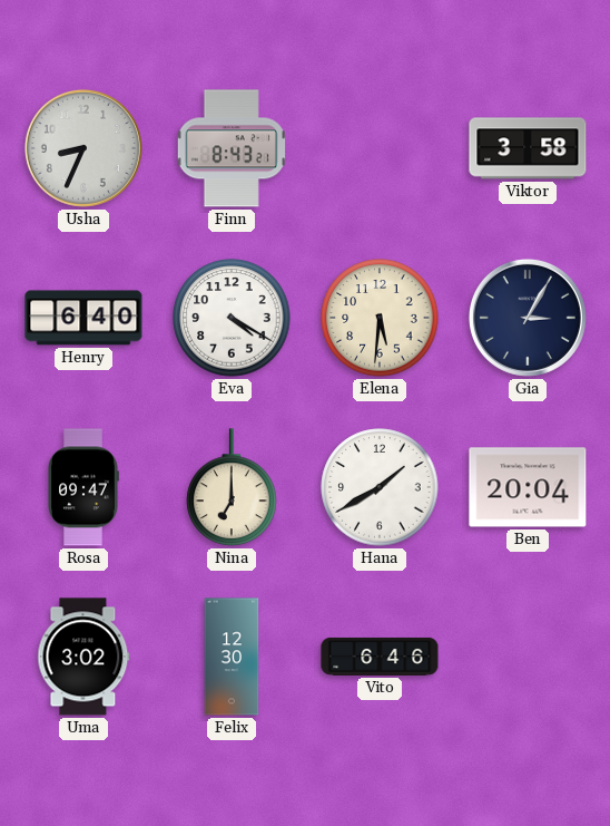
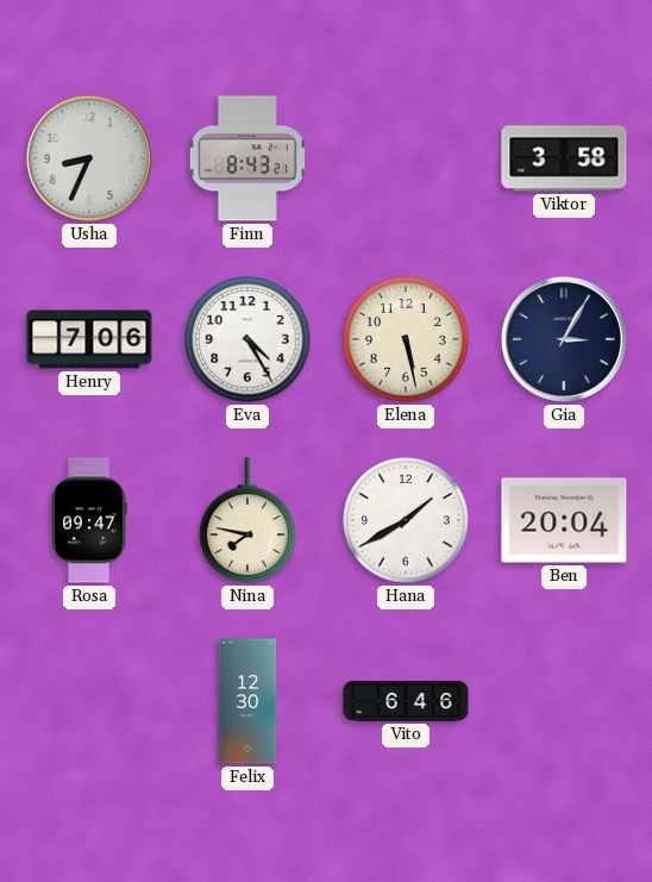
Henry: 6:40 -> 7:06
Eva: 4:20 -> 4:25
Elena: 5:31 -> 5:28
Nina: 7:00 -> 7:47
Uma: 3:02 -> none
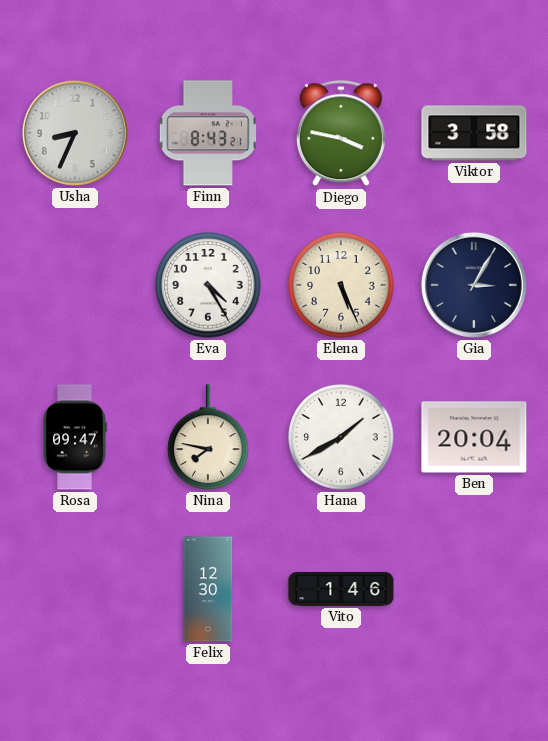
Diego: none -> 3:47
Henry: 7:06 -> none
Elena: 5:28 -> 5:26
Vito: 6:46 -> 1:46
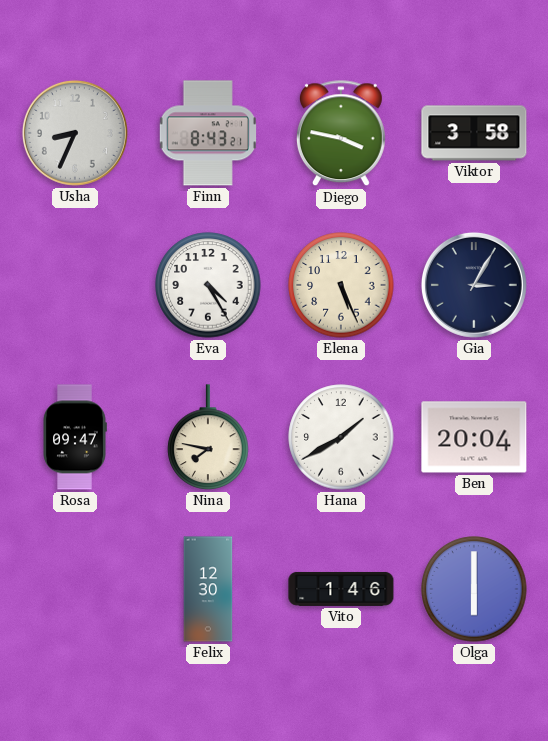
Olga: none -> 6:00
